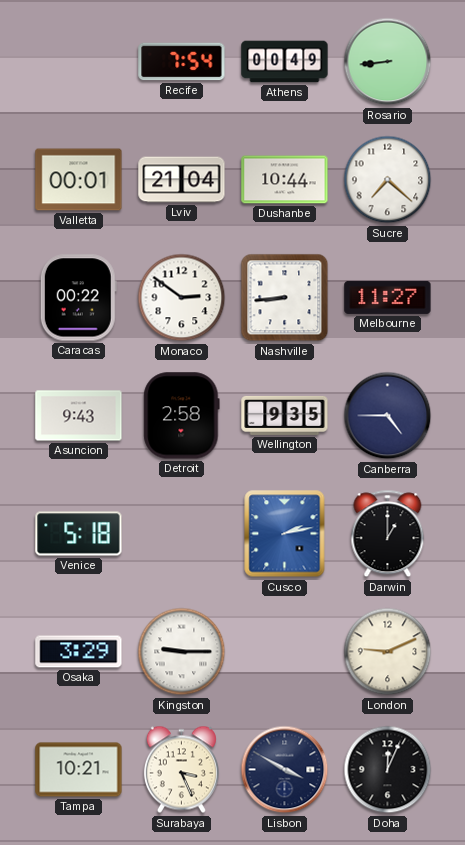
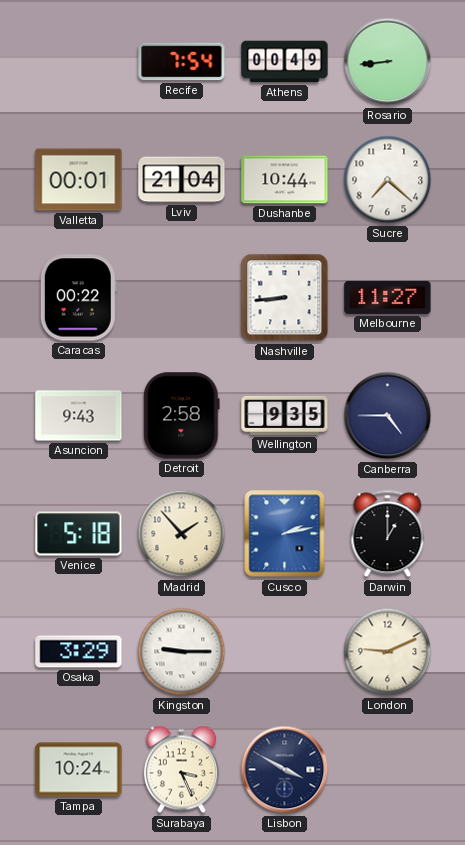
Monaco: 2:51 -> none
Madrid: none -> 1:53
Tampa: 10:21 -> 10:24
Doha: 12:04 -> none
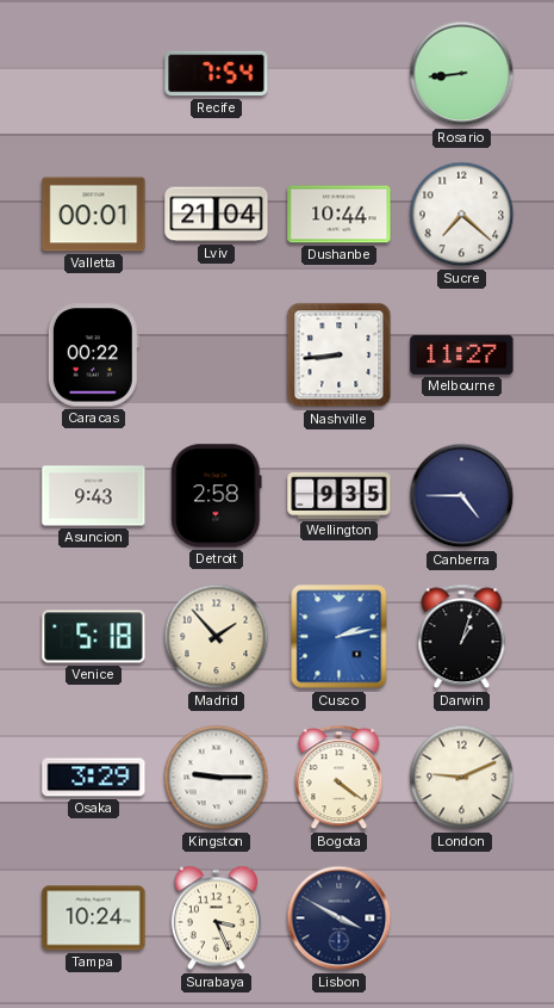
Athens: 00:49 -> none
Darwin: 1:00 -> 1:03
Bogota: none -> 4:21
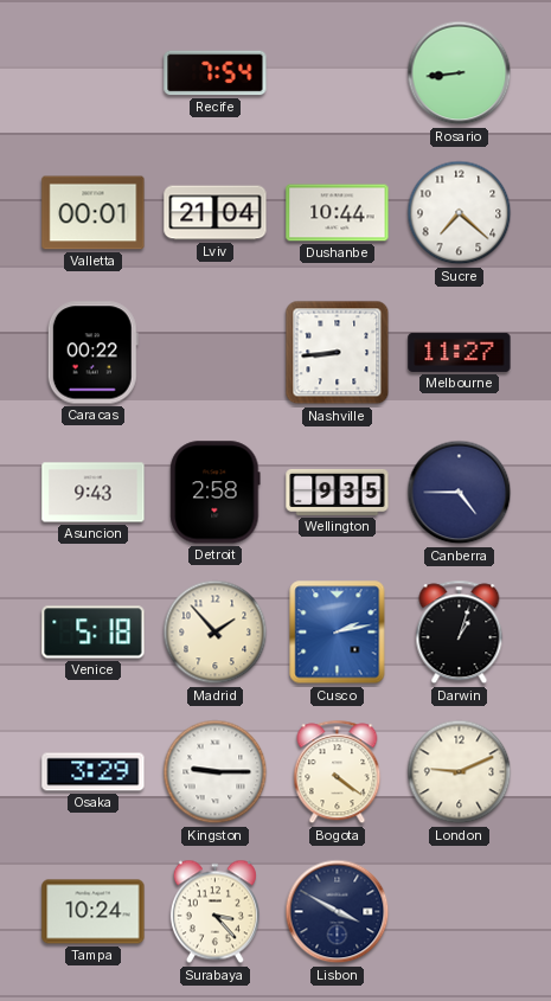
Surabaya: 3:26 -> 3:23
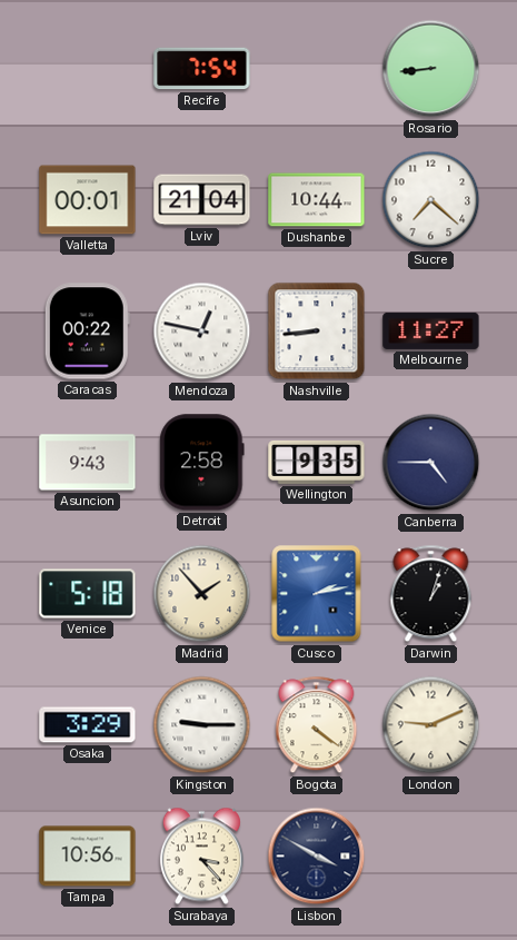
Mendoza: none -> 12:47
Tampa: 10:24 -> 10:56
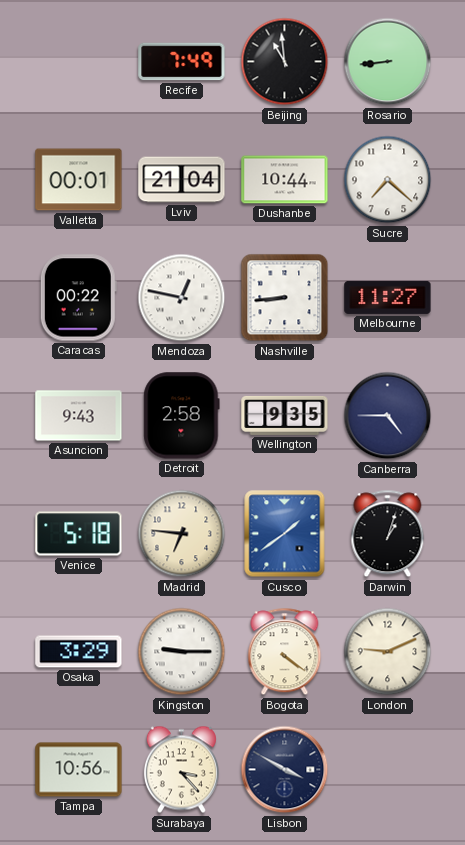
Recife: 7:54 -> 7:49
Beijing: none -> 10:59
Madrid: 1:53 -> 6:46
Cusco: 2:13 -> 1:39
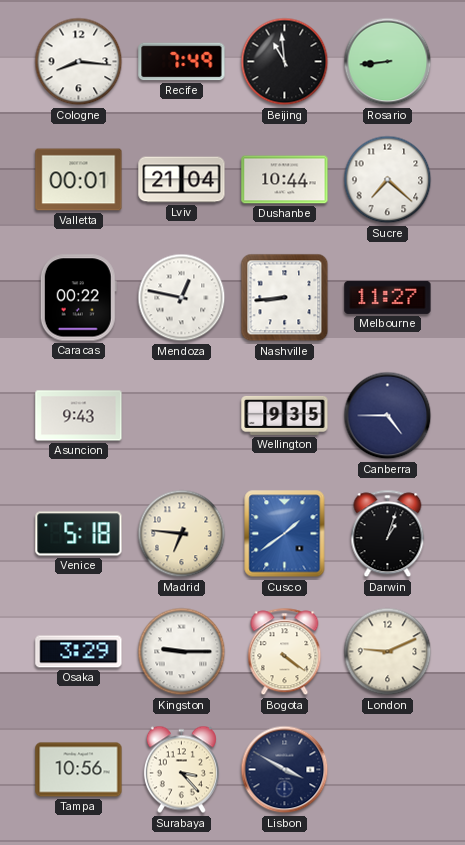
Cologne: none -> 8:16
Detroit: 2:58 -> none
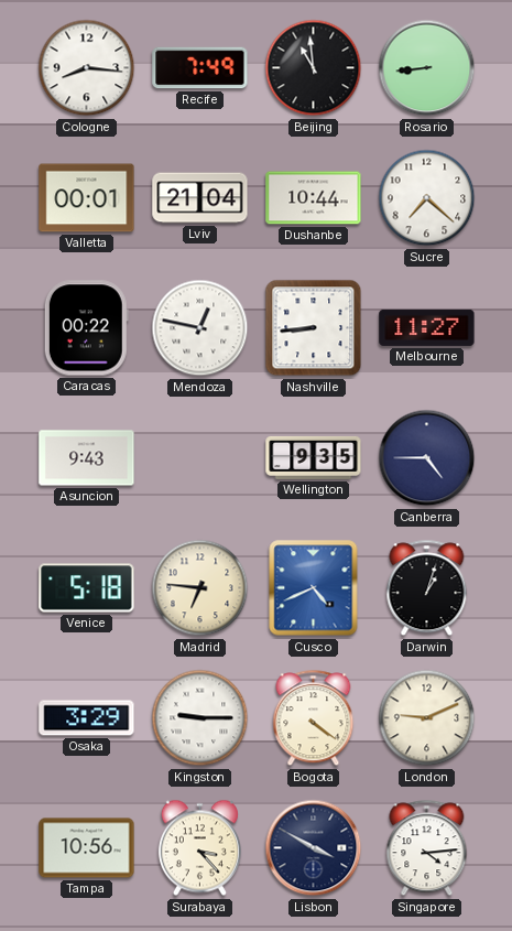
Cusco: 1:39 -> 4:41
Singapore: none -> 4:14
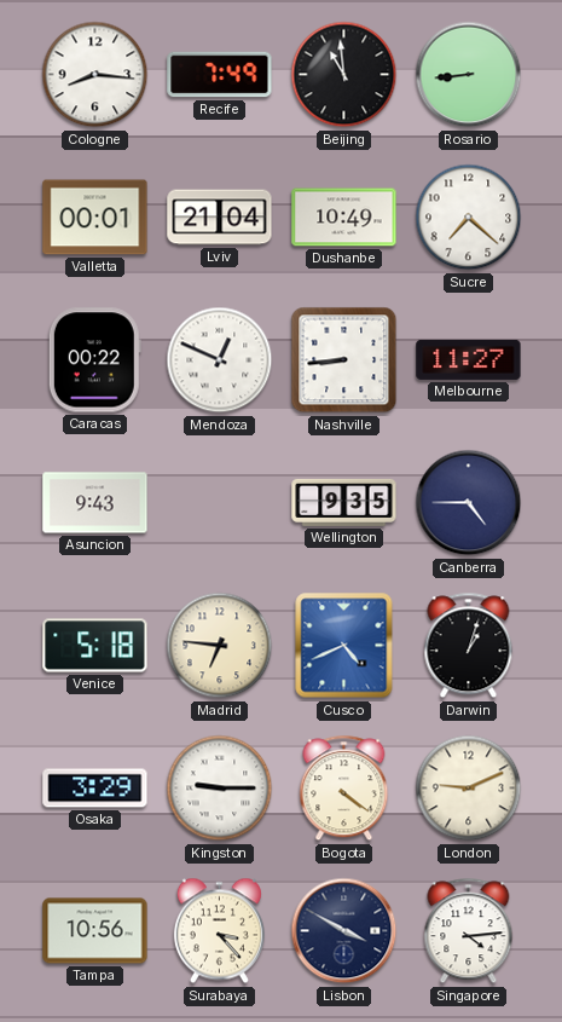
Dushanbe: 10:44 -> 10:49
Mendoza: 12:47 -> 12:49
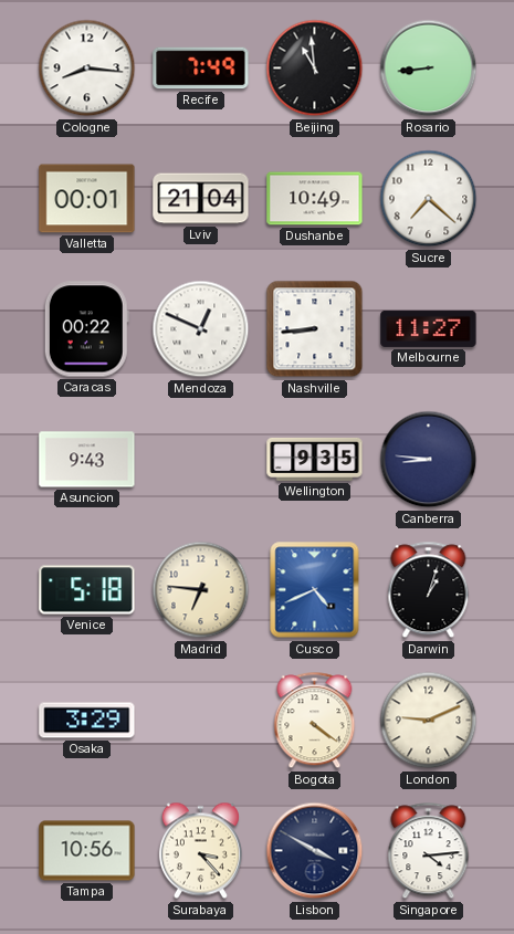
Canberra: 4:45 -> 8:46
Kingston: 9:15 -> none
